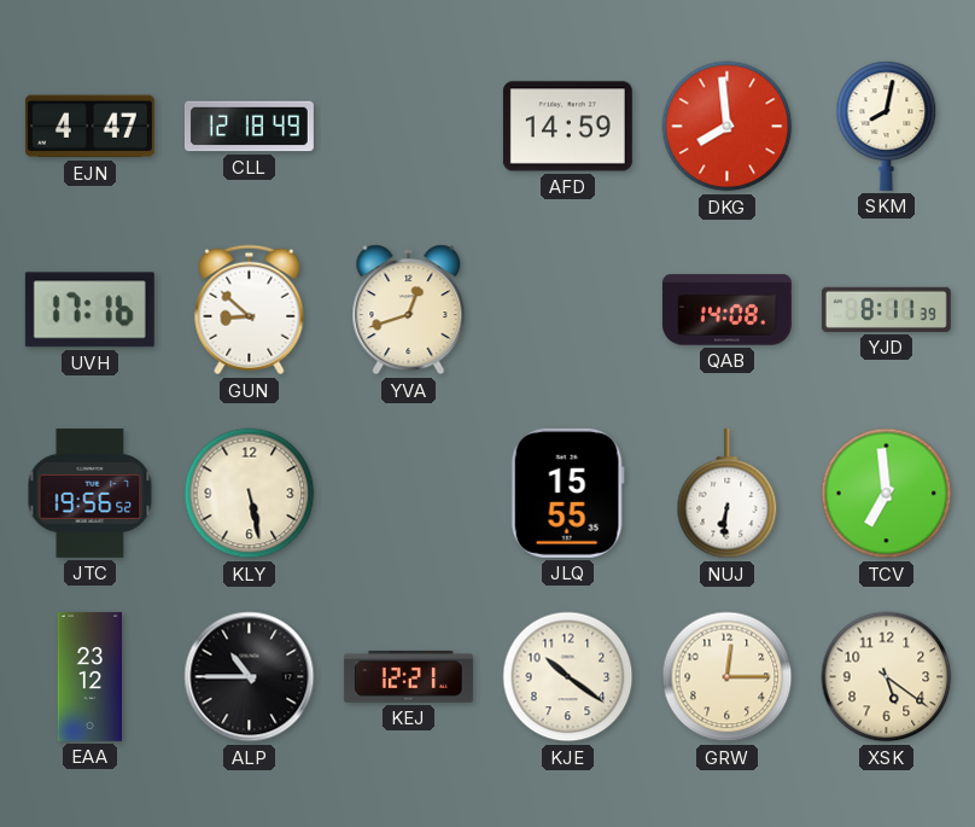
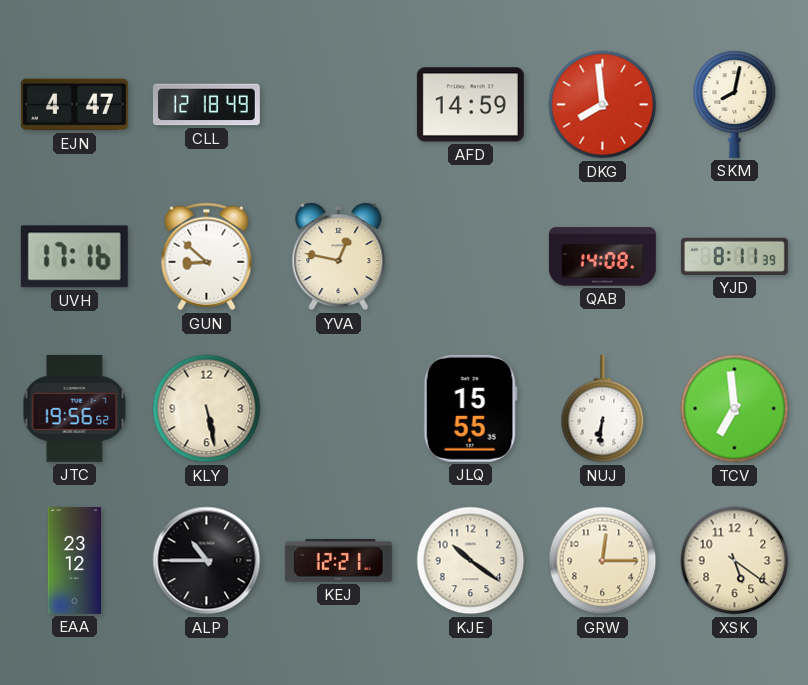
YVA: 12:42 -> 12:47
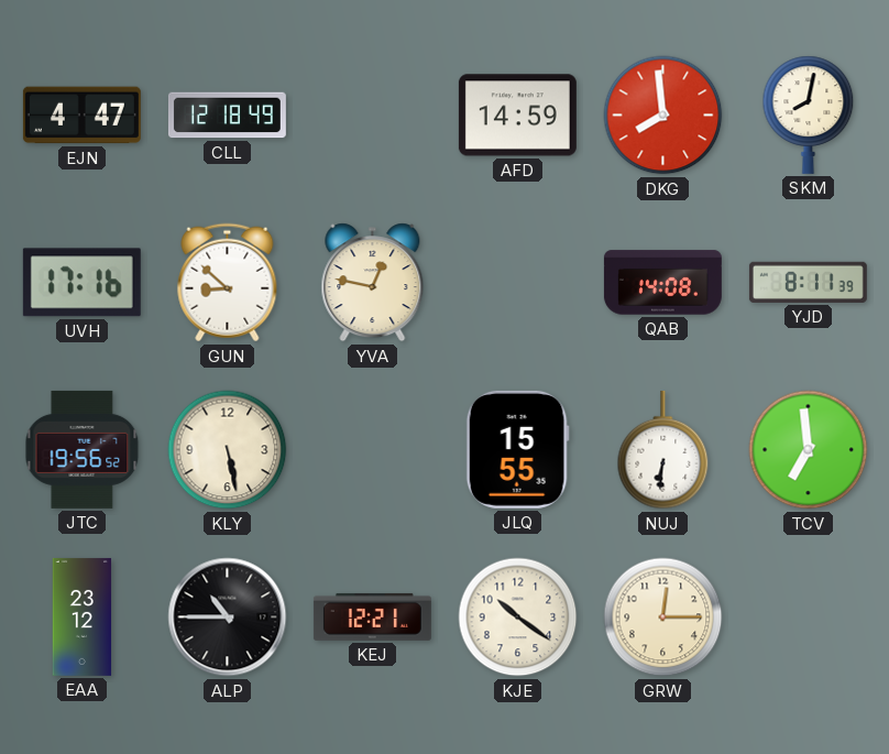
XSK: 5:21 -> none
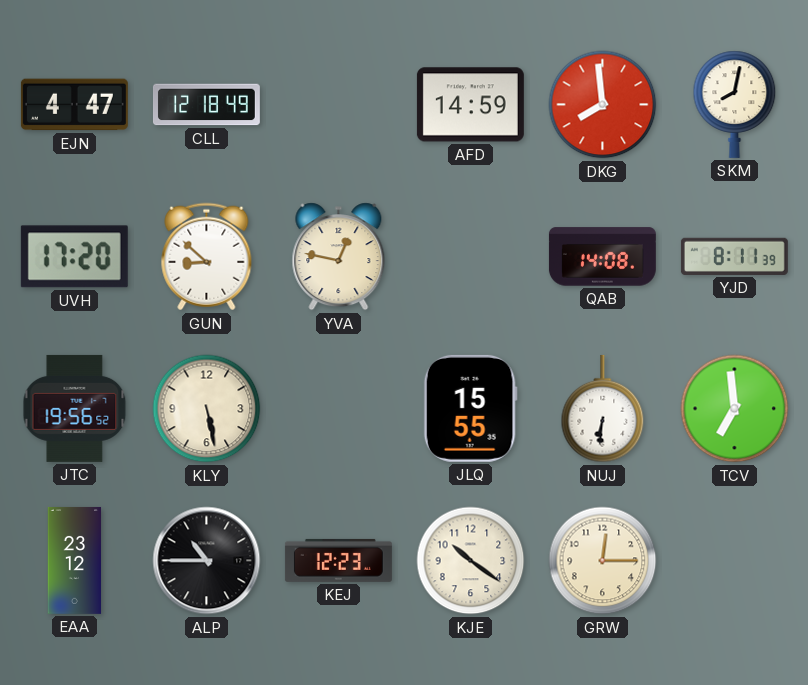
UVH: 17:16 -> 17:20
KEJ: 12:21 -> 12:23
